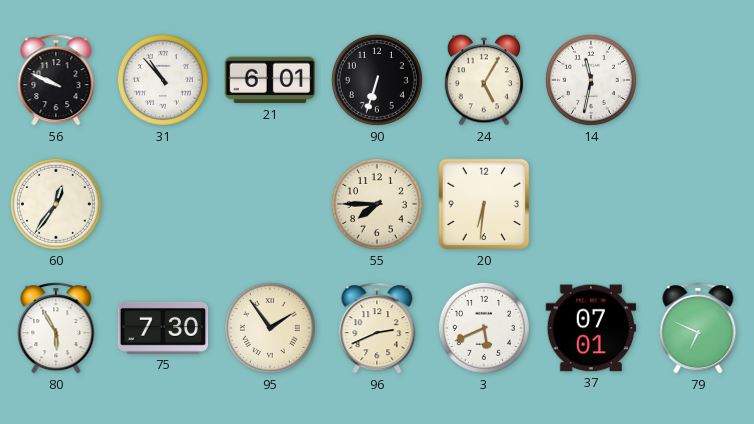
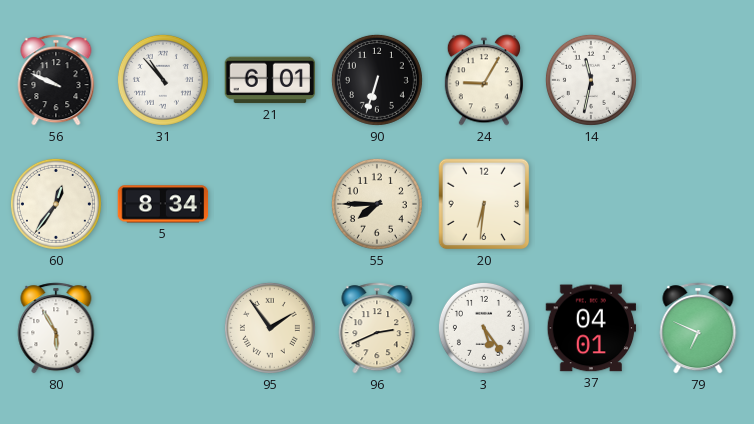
24: 5:05 -> 9:05
5: none -> 8:34
75: 7:30 -> none
3: 5:41 -> 5:24
37: 07:01 -> 04:01
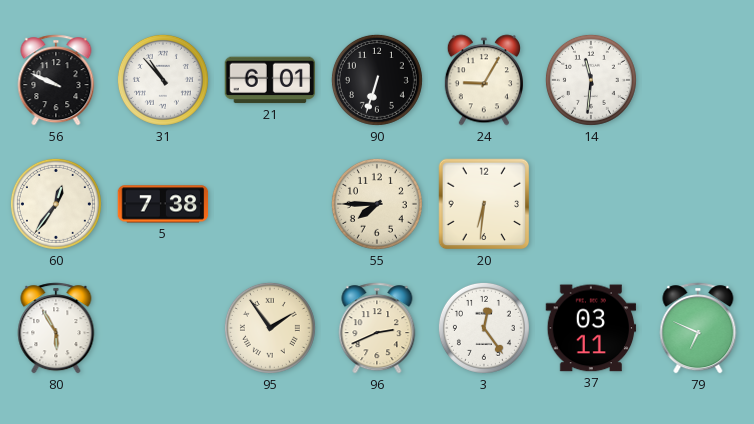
14: 11:32 -> 11:31
5: 8:34 -> 7:38
3: 5:24 -> 12:24
37: 04:01 -> 03:11
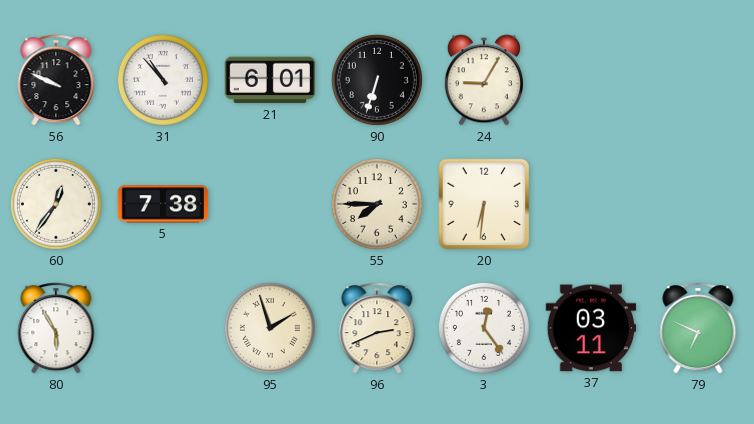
14: 11:31 -> none
95: 1:54 -> 1:57
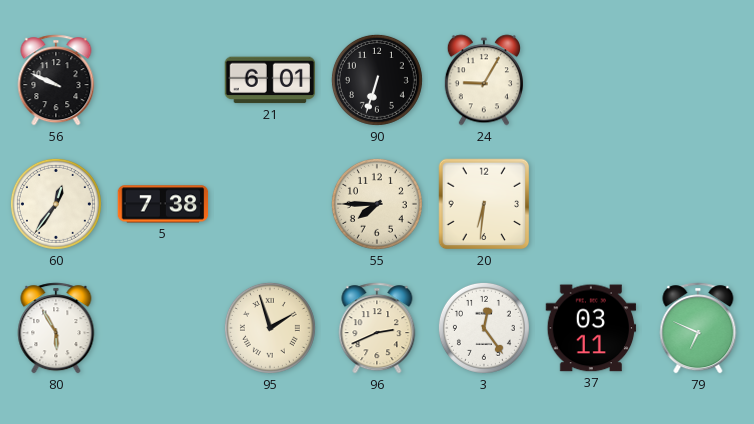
31: 10:53 -> none
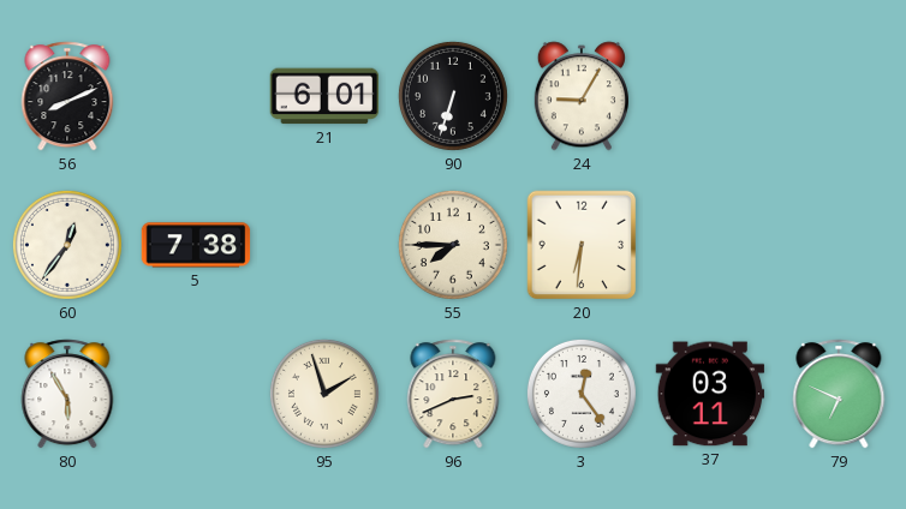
56: 9:49 -> 8:11
